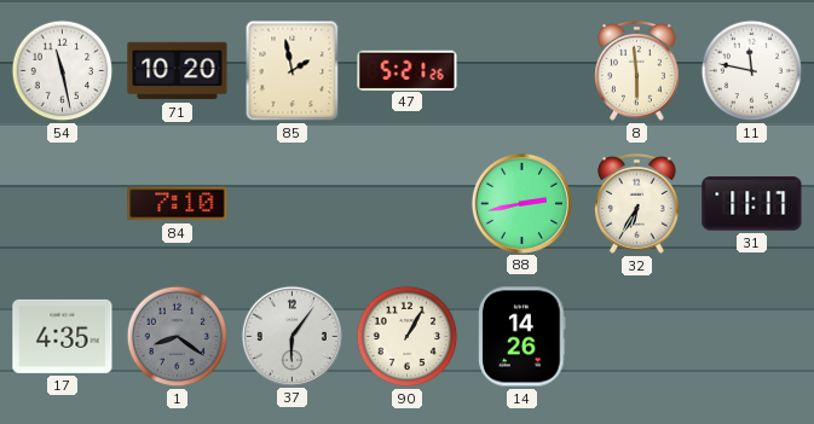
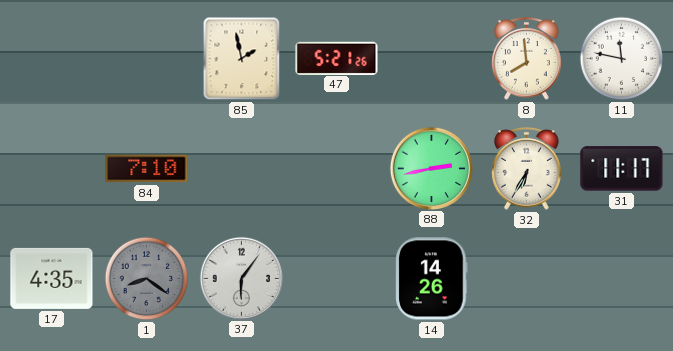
54: 11:28 -> none
71: 10:20 -> none
8: 5:59 -> 7:59
90: 1:05 -> none
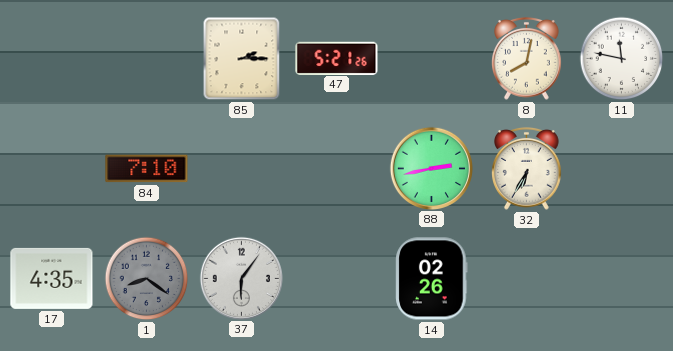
85: 1:58 -> 2:15
8: 7:59 -> 8:02
31: 11:17 -> none
14: 14:26 -> 02:26
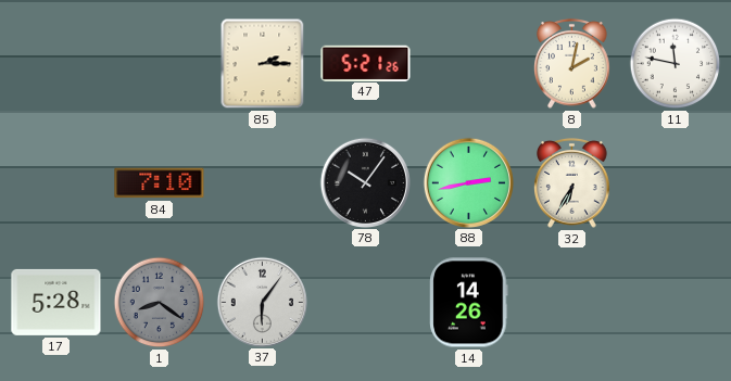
8: 8:02 -> 2:02
78: none -> 10:06
17: 4:35 -> 5:28
14: 02:26 -> 14:26
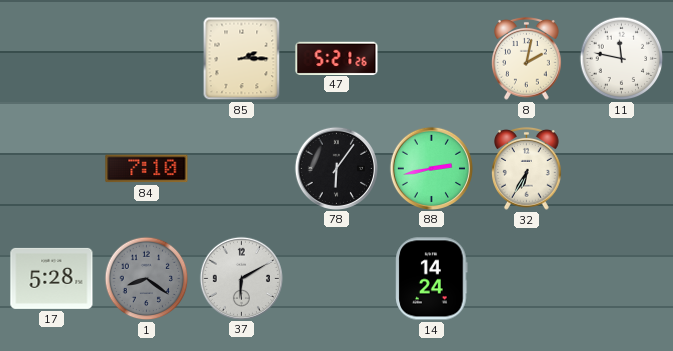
78: 10:06 -> 6:06
37: 6:06 -> 6:10
14: 14:26 -> 14:24
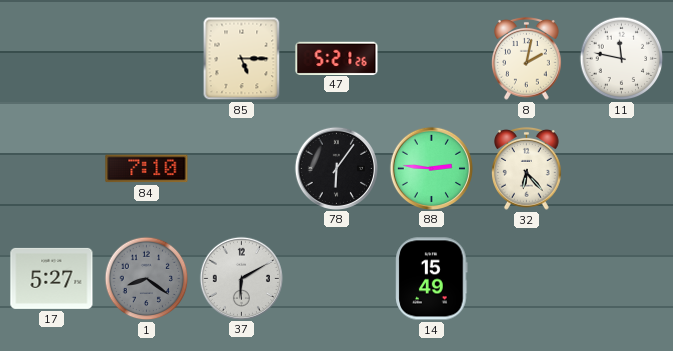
85: 2:15 -> 5:15
88: 2:43 -> 2:46
32: 6:35 -> 6:23
17: 5:28 -> 5:27
14: 14:24 -> 15:49
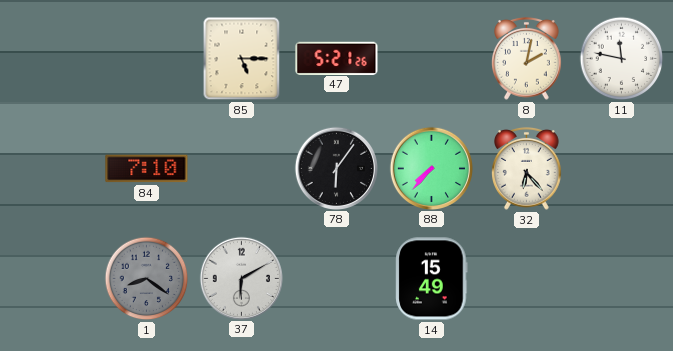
88: 2:46 -> 7:37
17: 5:27 -> none
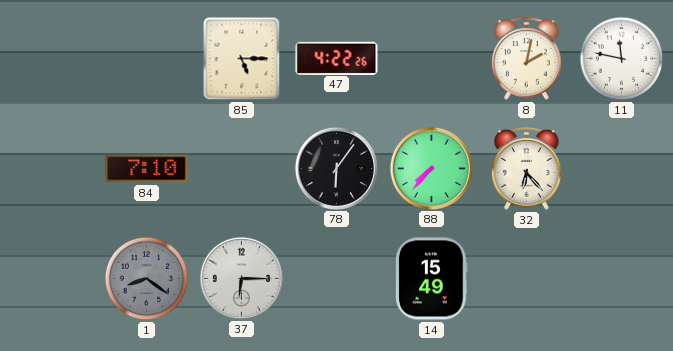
47: 5:21 -> 4:22
37: 6:10 -> 6:15
